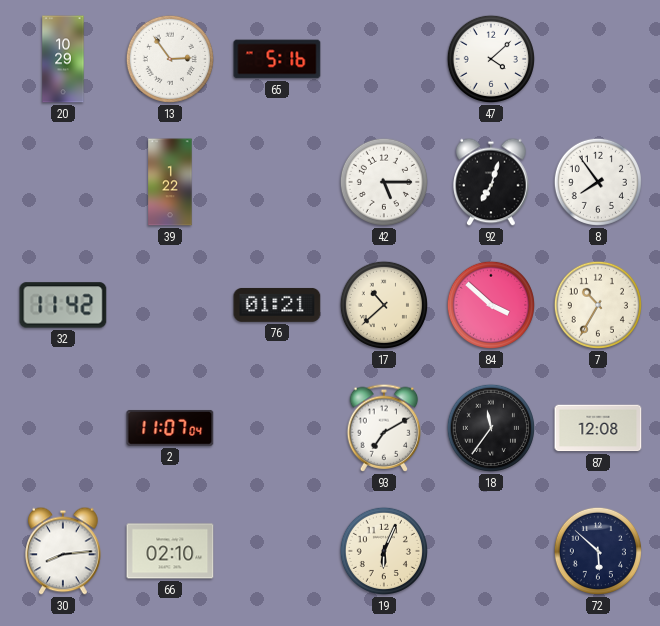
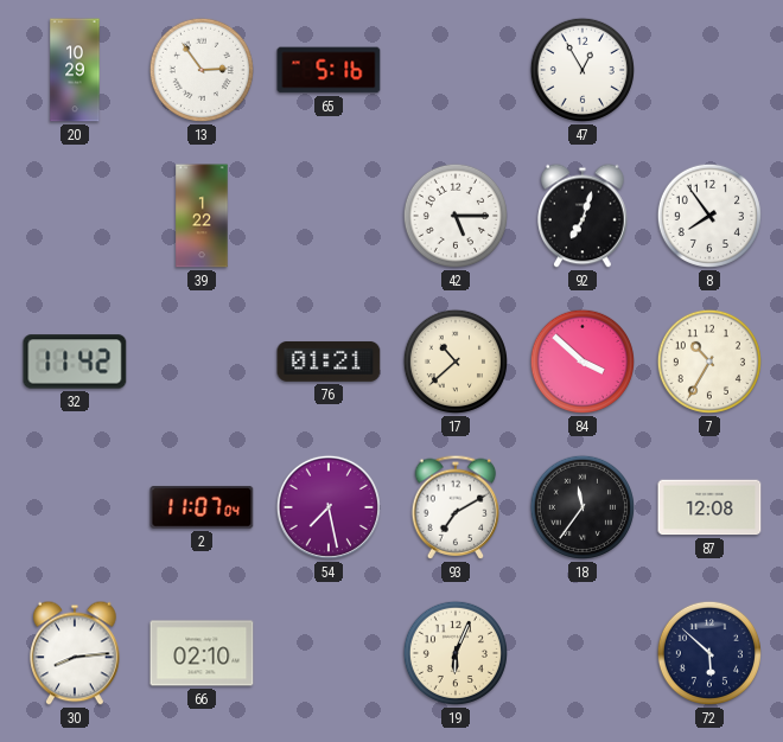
47: 4:08 -> 12:55
54: none -> 7:28
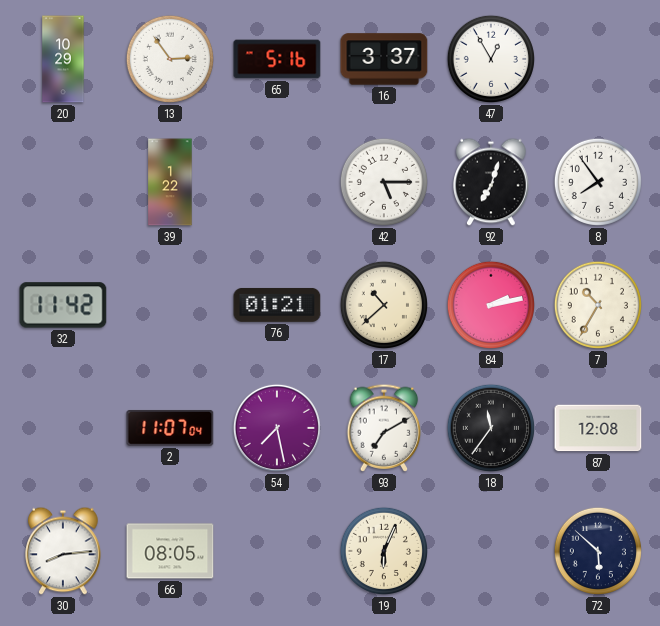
16: none -> 3:37
84: 3:52 -> 2:13
66: 02:10 -> 08:05
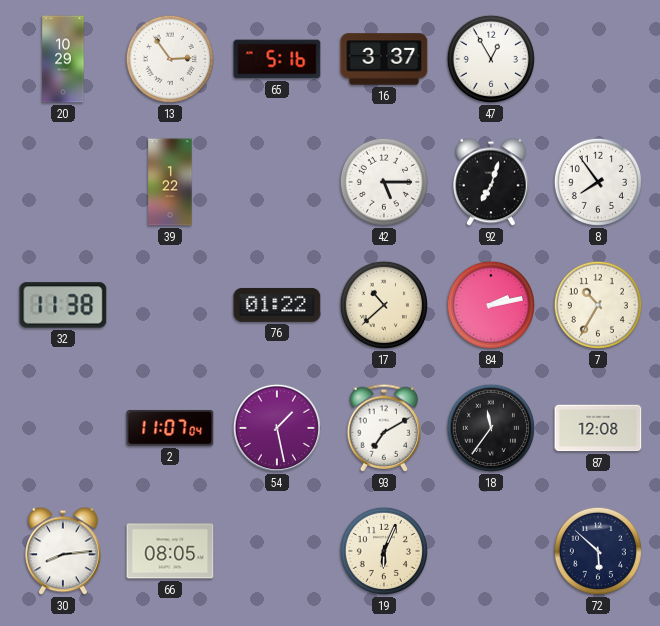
32: 11:42 -> 11:38
76: 01:21 -> 01:22
54: 7:28 -> 1:28
